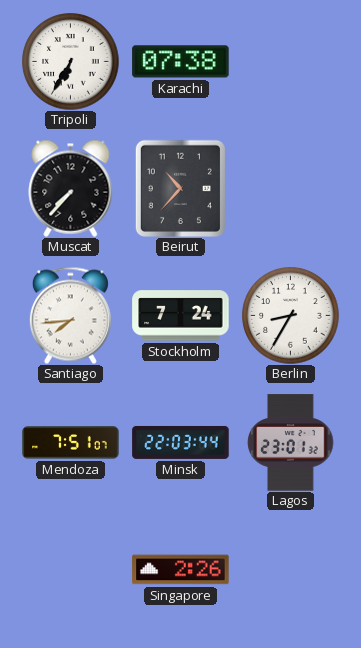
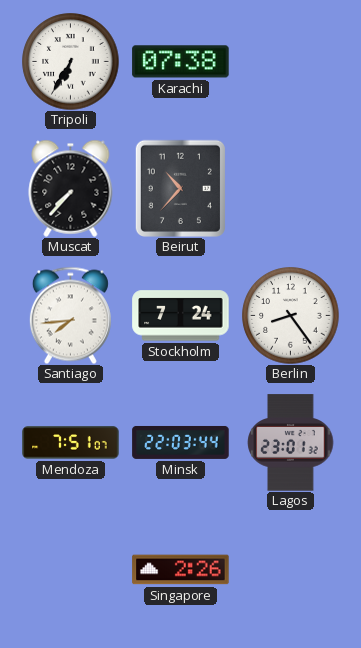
Berlin: 8:35 -> 8:24
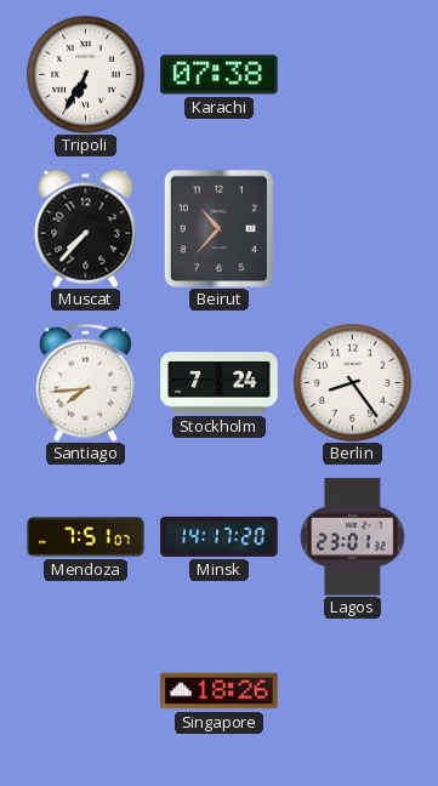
Minsk: 22:03 -> 14:17
Singapore: 2:26 -> 18:26
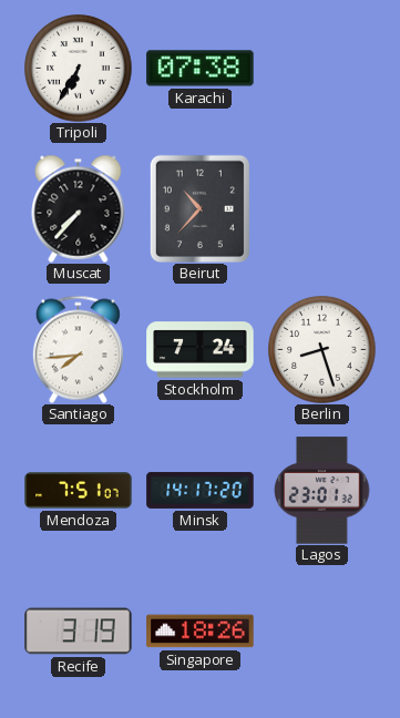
Berlin: 8:24 -> 8:27
Recife: none -> 3:19
